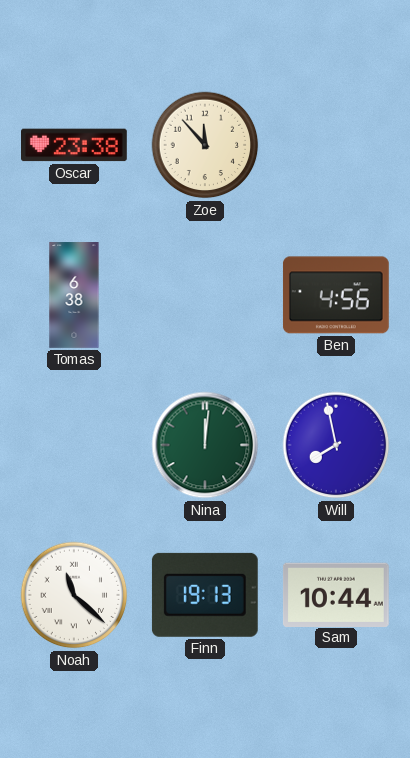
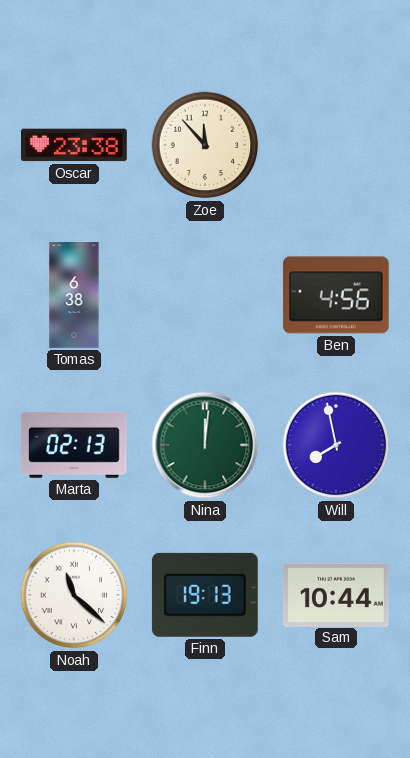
Marta: none -> 02:13
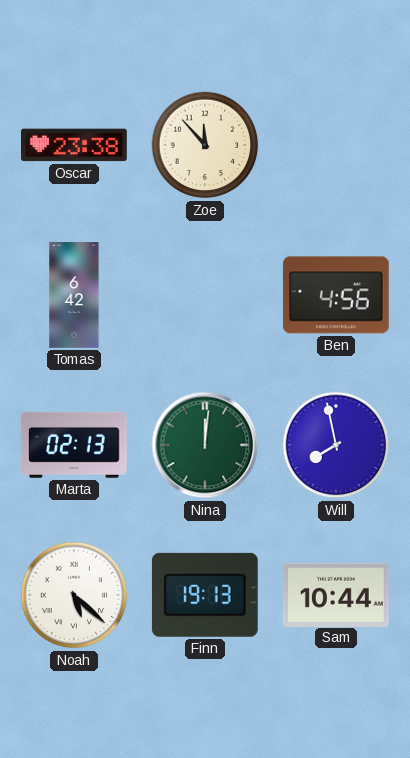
Tomas: 6:38 -> 6:42
Noah: 11:22 -> 5:22
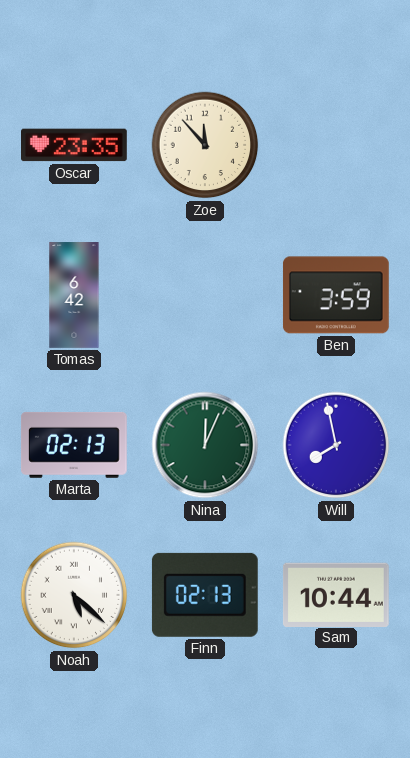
Oscar: 23:38 -> 23:35
Ben: 4:56 -> 3:59
Nina: 12:01 -> 12:04
Finn: 19:13 -> 02:13
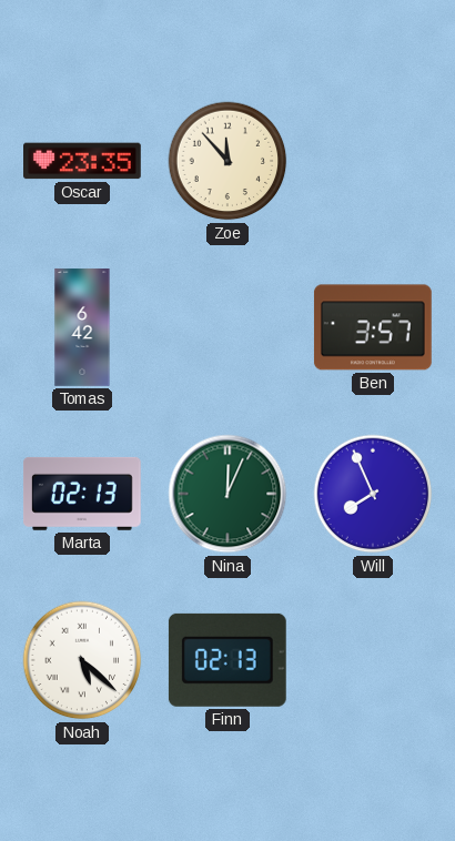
Ben: 3:59 -> 3:57
Will: 7:58 -> 7:56
Sam: 10:44 -> none
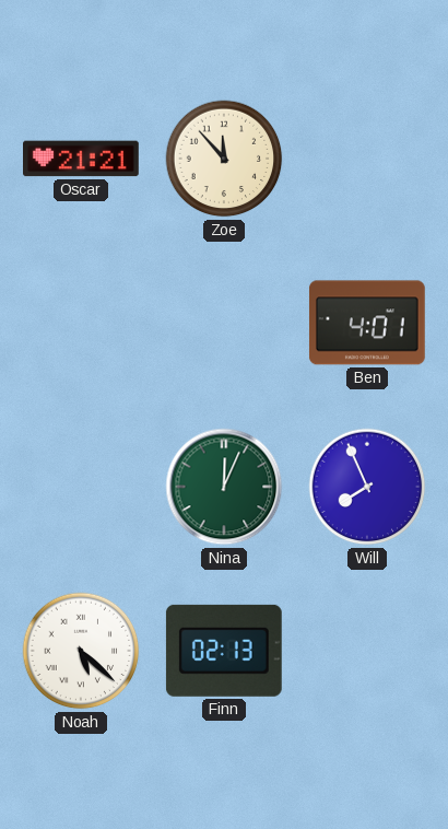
Oscar: 23:35 -> 21:21
Tomas: 6:42 -> none
Ben: 3:57 -> 4:01
Marta: 02:13 -> none
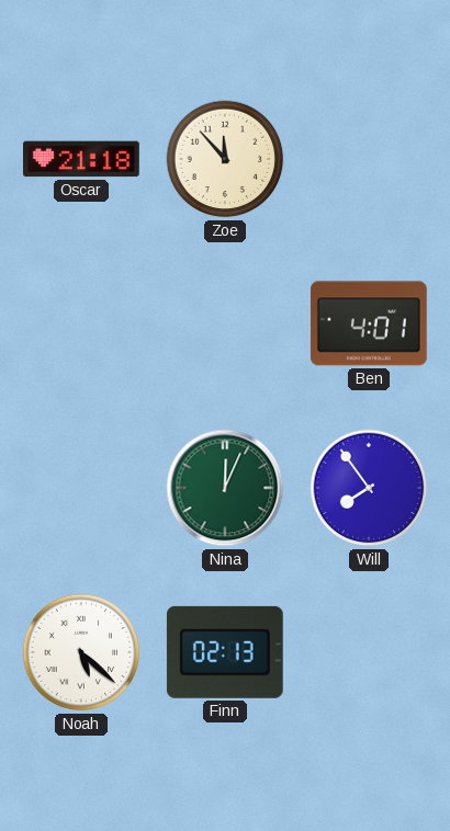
Oscar: 21:21 -> 21:18
Will: 7:56 -> 7:54
